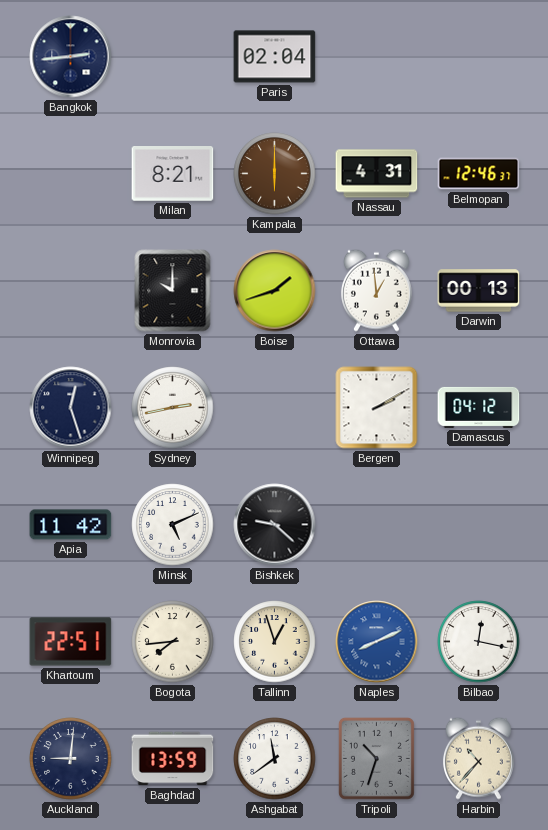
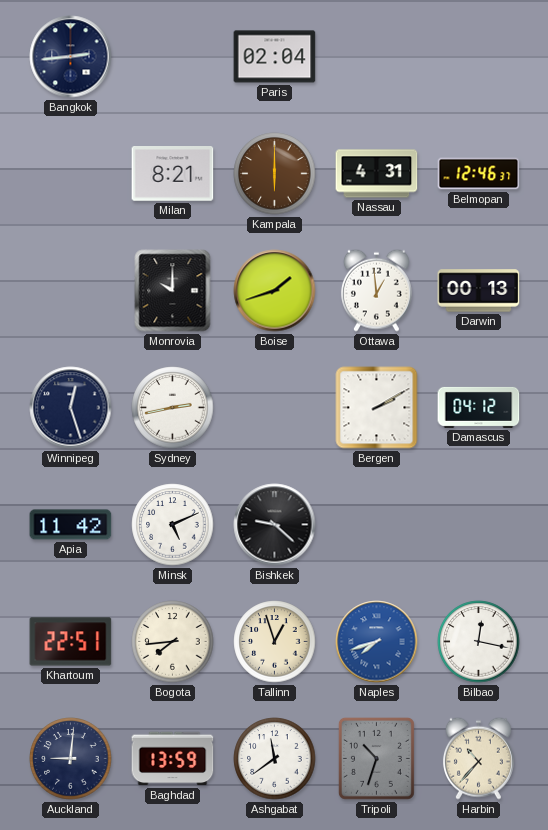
Naples: 8:11 -> 7:42
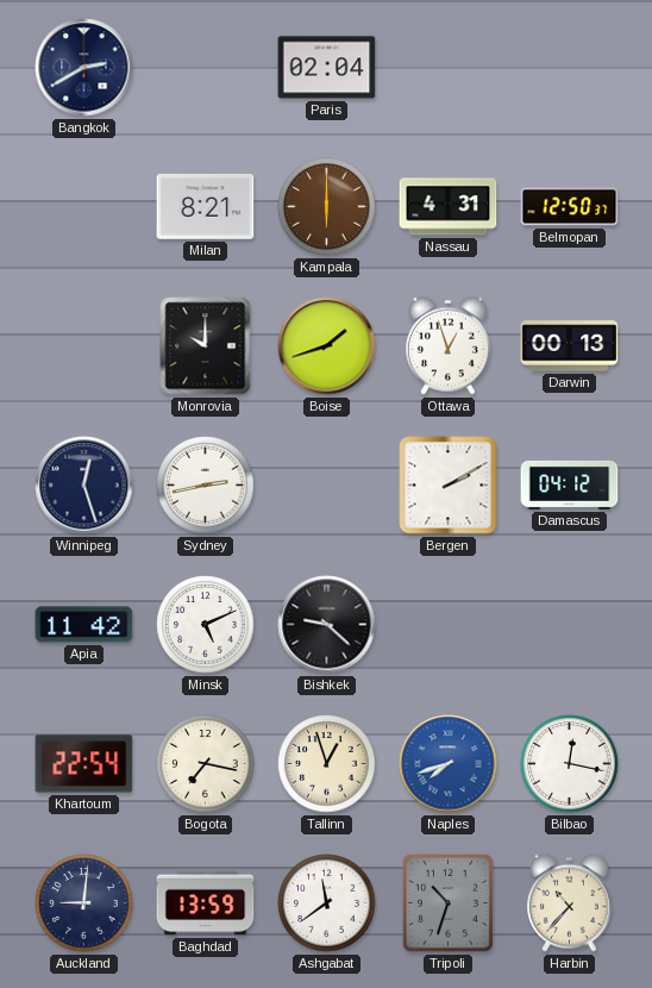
Bangkok: 2:44 -> 2:40
Belmopan: 12:46 -> 12:50
Ottawa: 12:59 -> 12:57
Khartoum: 22:51 -> 22:54
Bogota: 7:44 -> 7:17
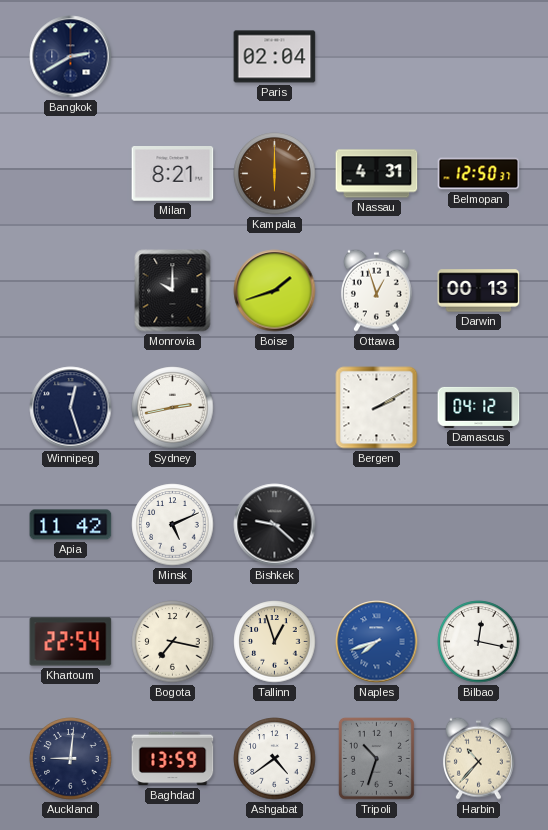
Ashgabat: 11:39 -> 4:39
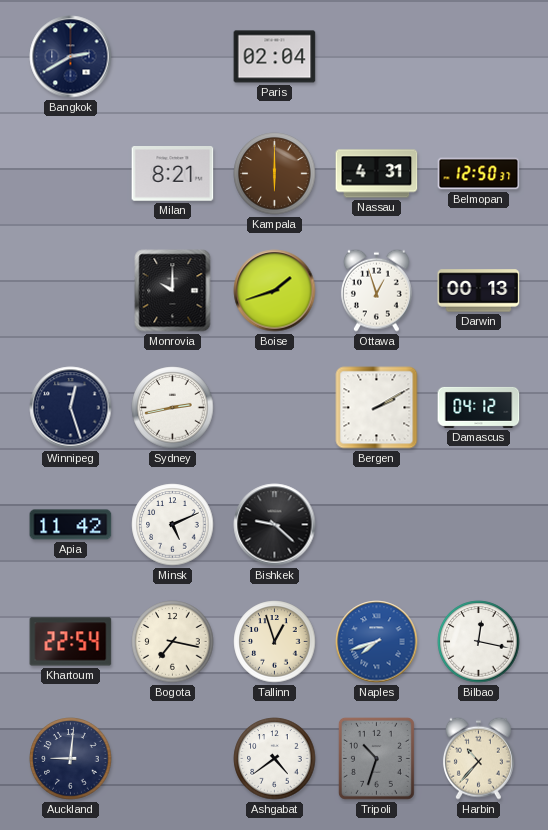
Baghdad: 13:59 -> none
